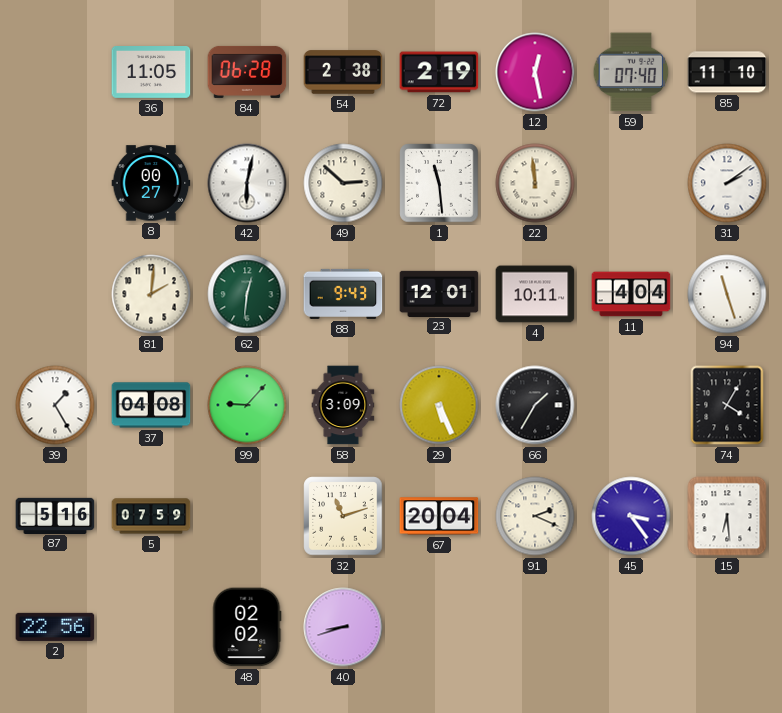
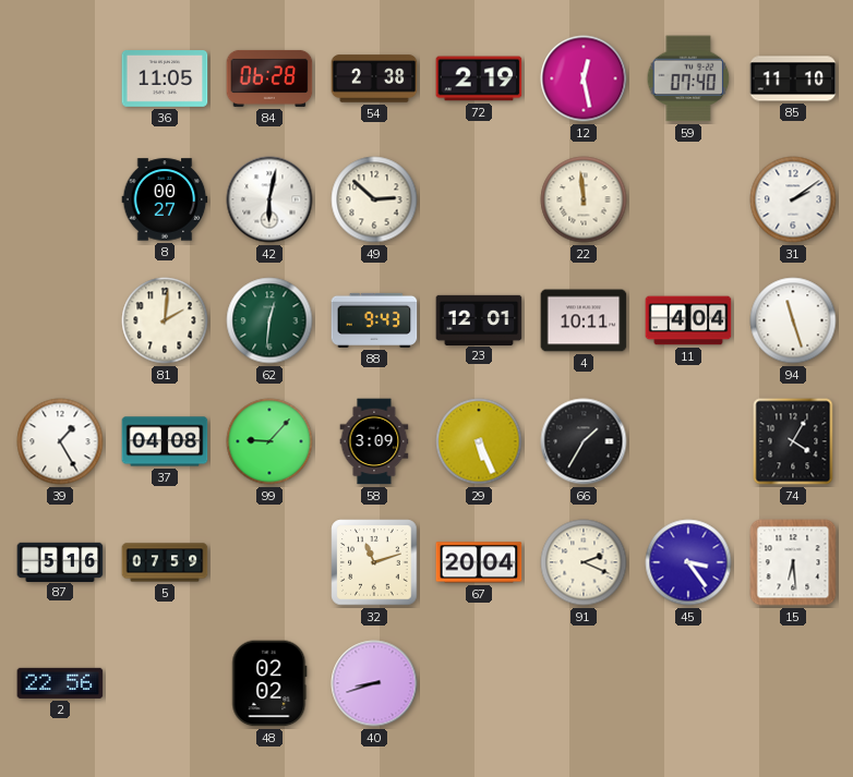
1: 11:29 -> none
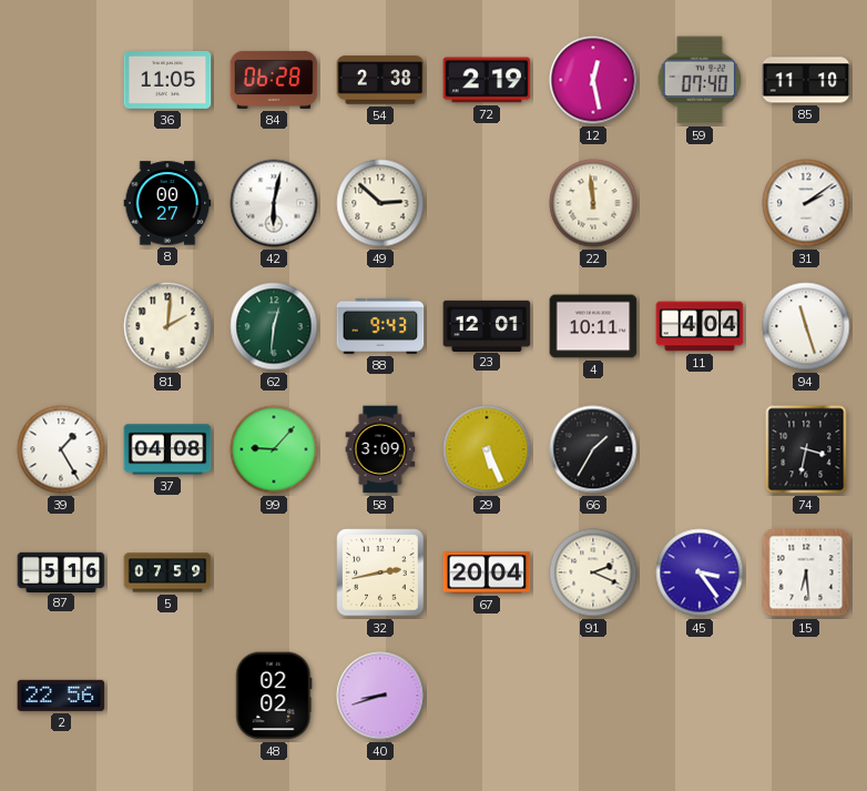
74: 4:05 -> 3:32
32: 11:12 -> 2:43
